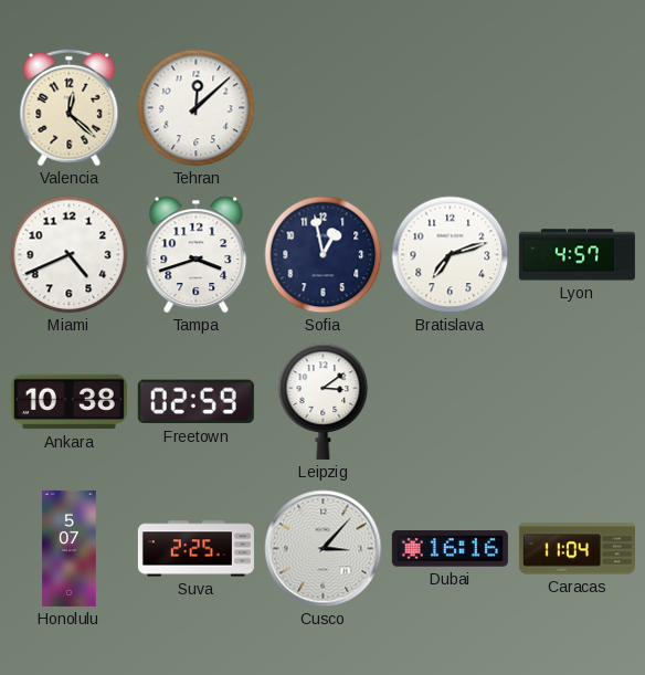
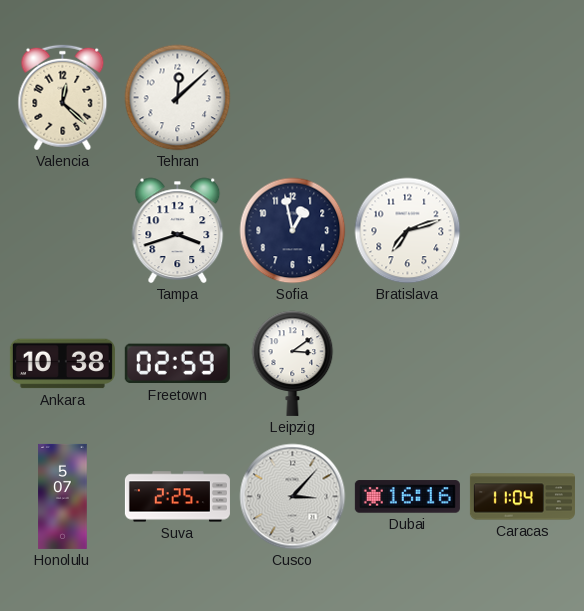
Miami: 4:41 -> none
Lyon: 4:57 -> none
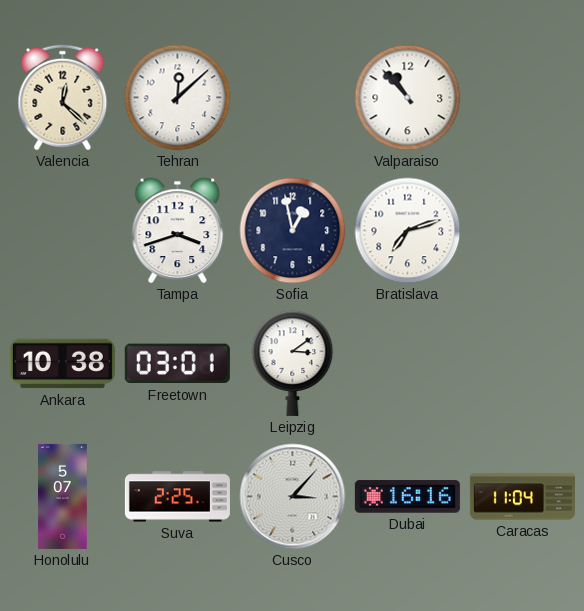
Valparaiso: none -> 10:53
Freetown: 02:59 -> 03:01
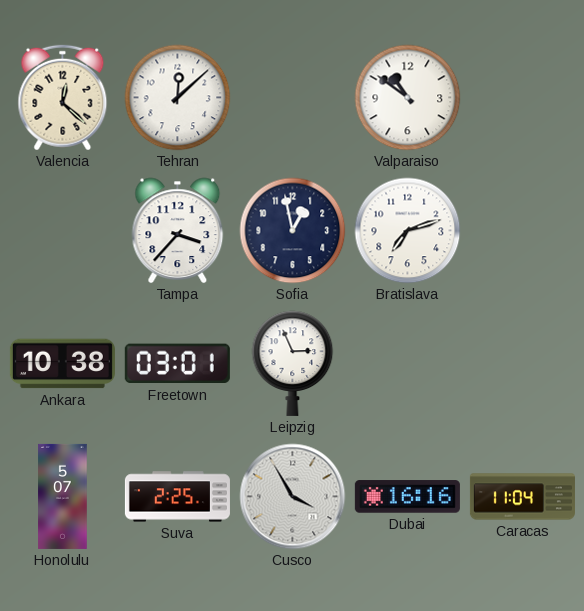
Valparaiso: 10:53 -> 10:51
Tampa: 3:42 -> 3:37
Leipzig: 3:09 -> 2:56
Cusco: 3:07 -> 3:55
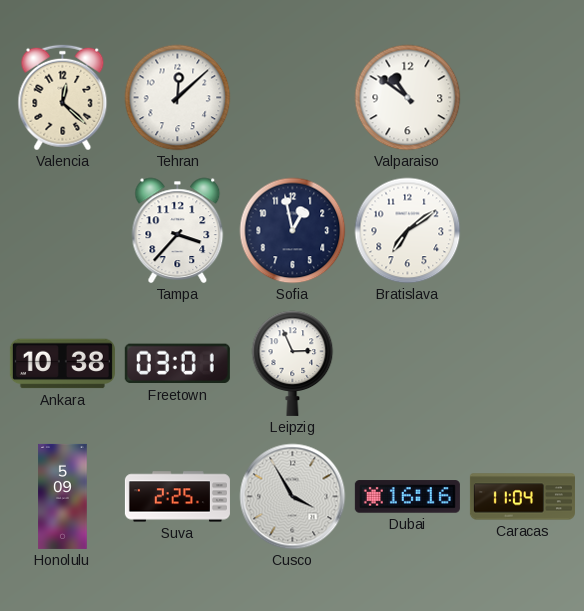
Bratislava: 7:12 -> 7:09
Honolulu: 5:07 -> 5:09
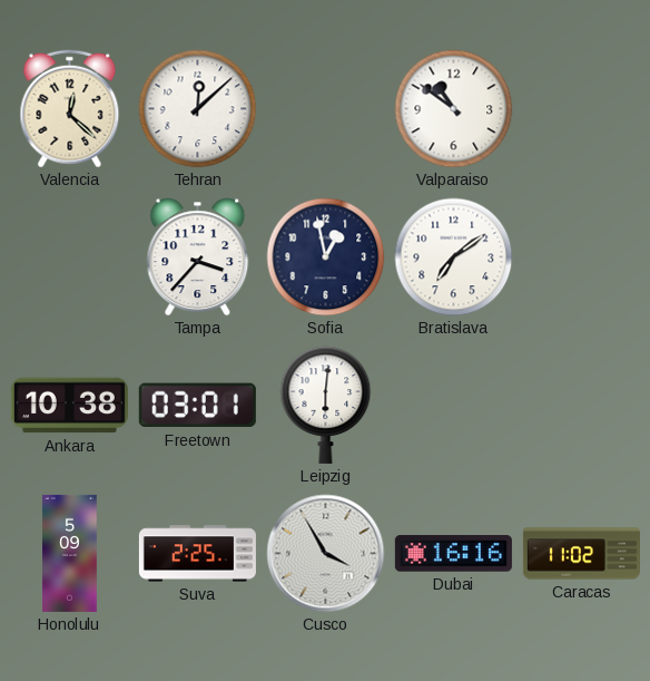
Leipzig: 2:56 -> 6:01
Caracas: 11:04 -> 11:02
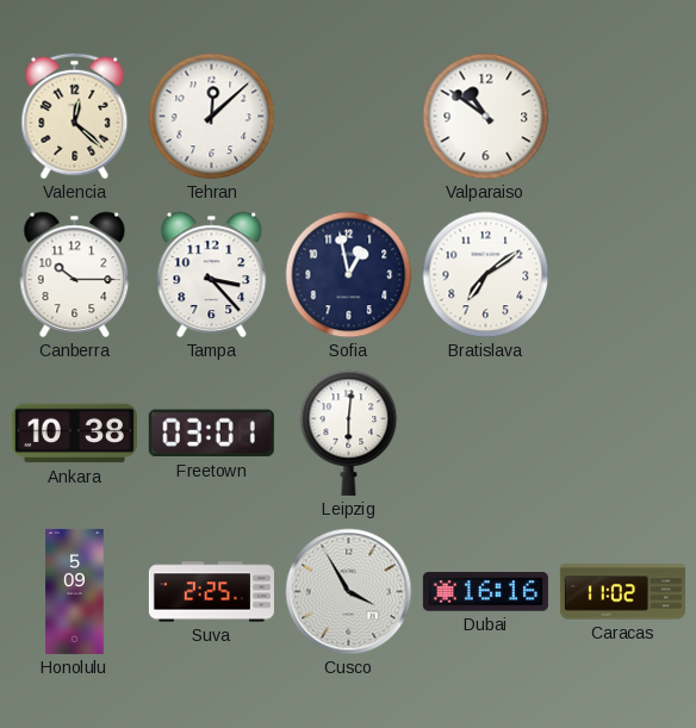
Canberra: none -> 10:15
Tampa: 3:37 -> 3:23
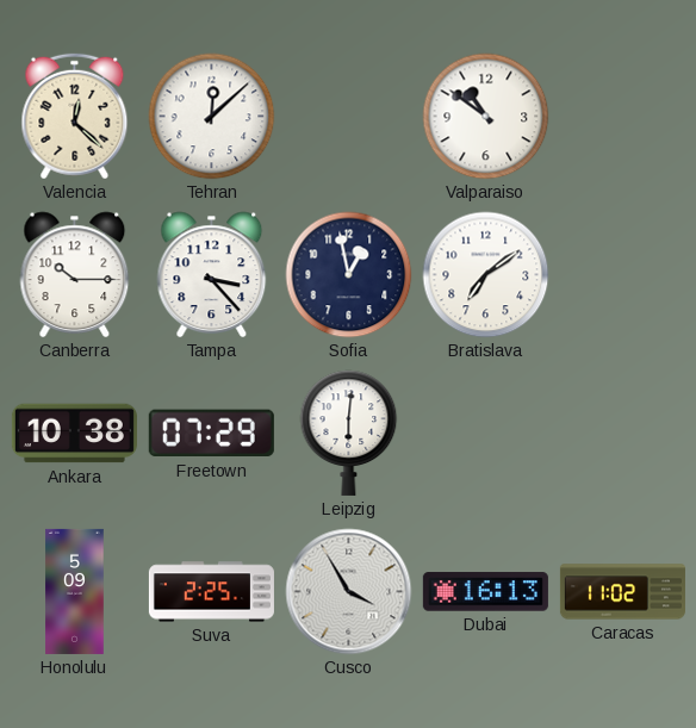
Freetown: 03:01 -> 07:29
Dubai: 16:16 -> 16:13
